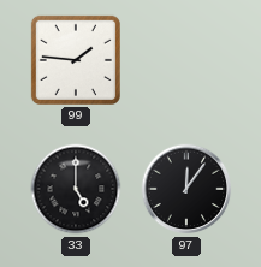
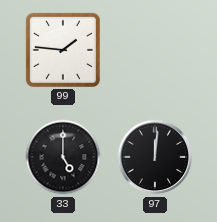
97: 12:06 -> 12:01
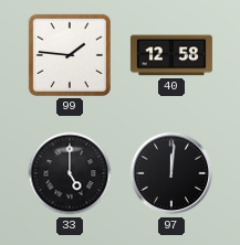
40: none -> 12:58
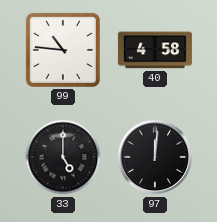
99: 1:46 -> 10:46
40: 12:58 -> 4:58
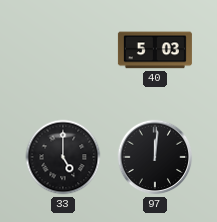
99: 10:46 -> none
40: 4:58 -> 5:03
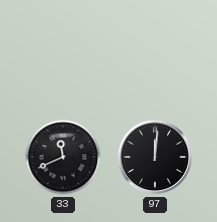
40: 5:03 -> none
33: 5:00 -> 11:41
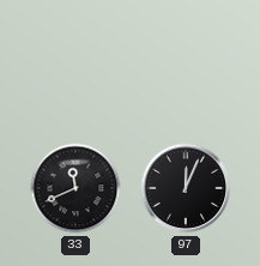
97: 12:01 -> 12:04
